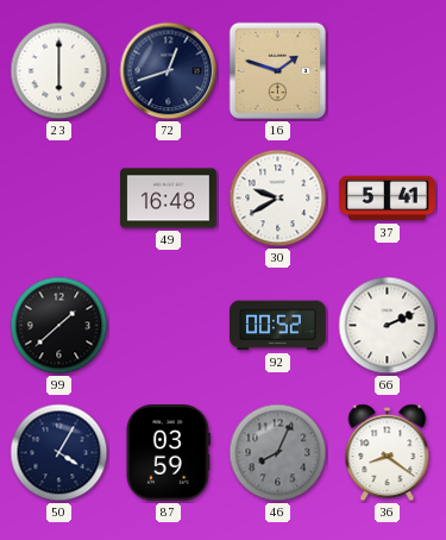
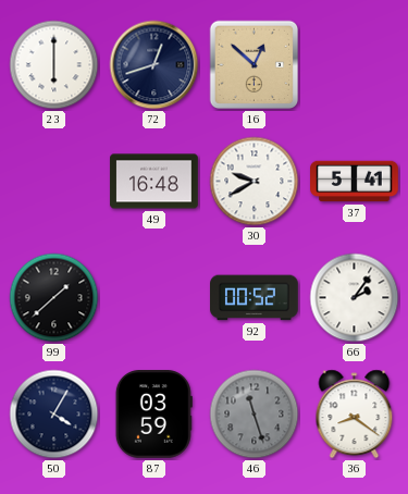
16: 1:48 -> 12:52
66: 2:11 -> 2:06
46: 8:04 -> 11:27
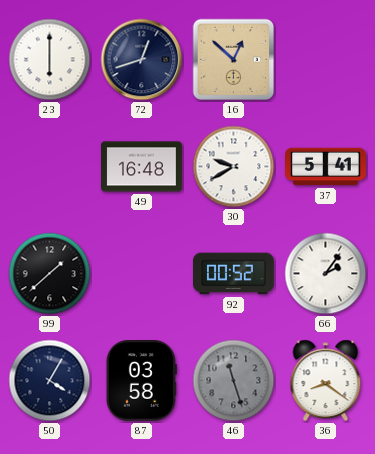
87: 03:59 -> 03:58
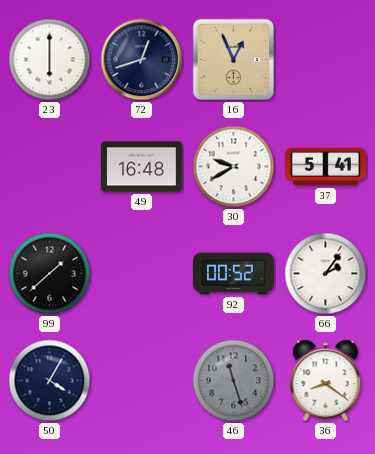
16: 12:52 -> 12:56
87: 03:58 -> none
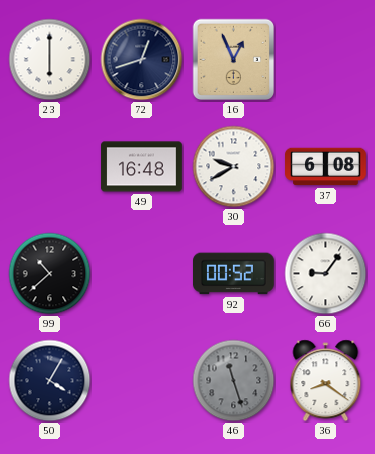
37: 5:41 -> 6:08
99: 1:38 -> 10:38
66: 2:06 -> 9:06
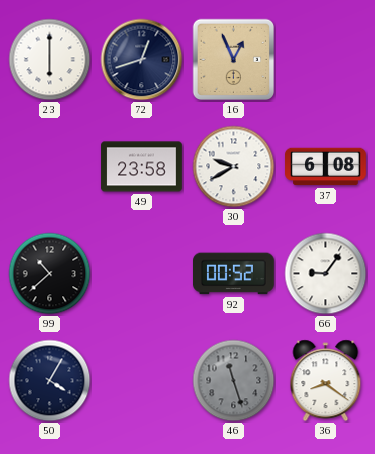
49: 16:48 -> 23:58
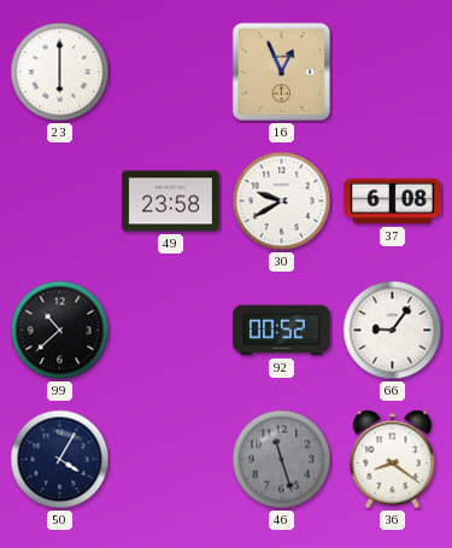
72: 12:42 -> none
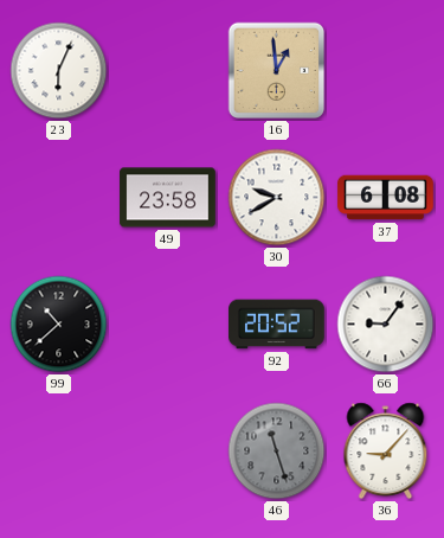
23: 6:00 -> 6:04
16: 12:56 -> 12:59
92: 00:52 -> 20:52
50: 4:05 -> none
36: 8:21 -> 9:07
